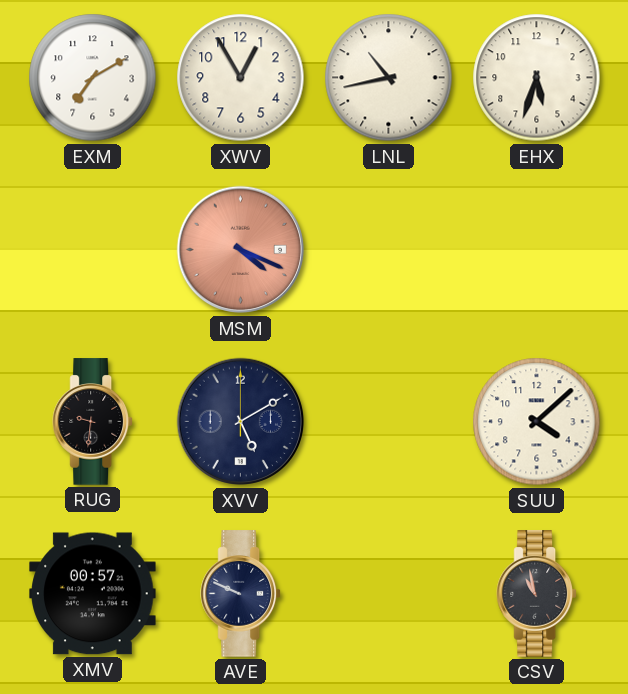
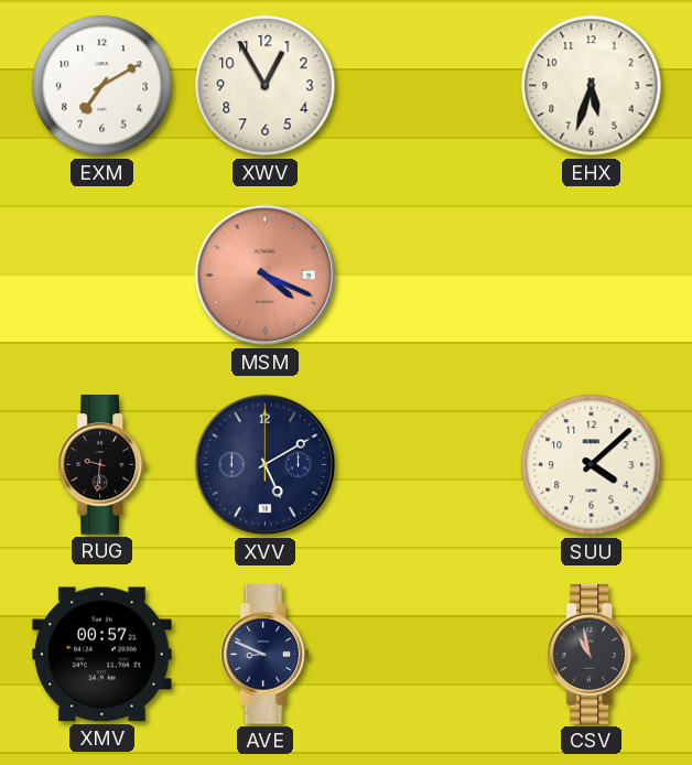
LNL: 10:43 -> none
AVE: 9:49 -> 8:49
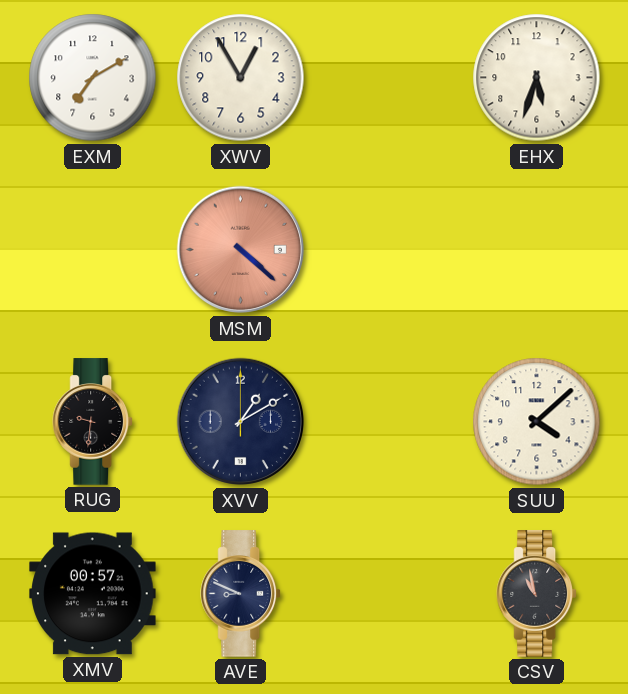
MSM: 4:19 -> 4:22
XVV: 5:10 -> 1:10
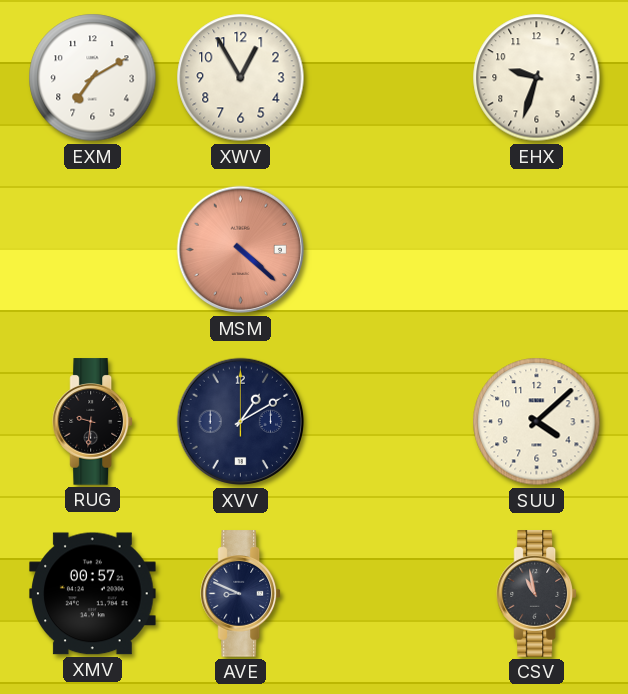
EHX: 5:33 -> 9:33
